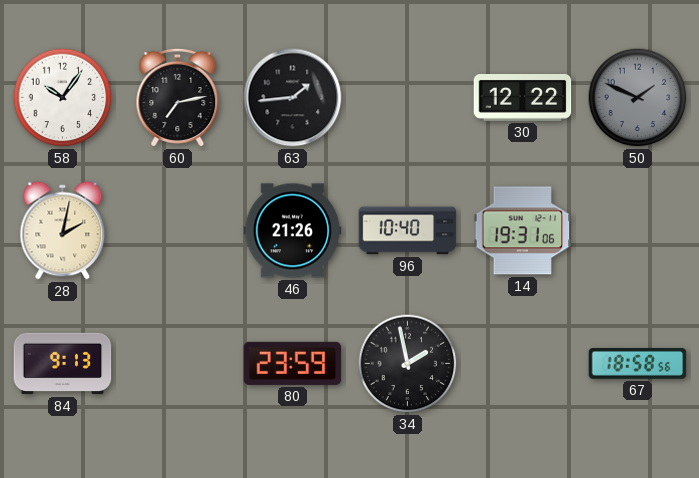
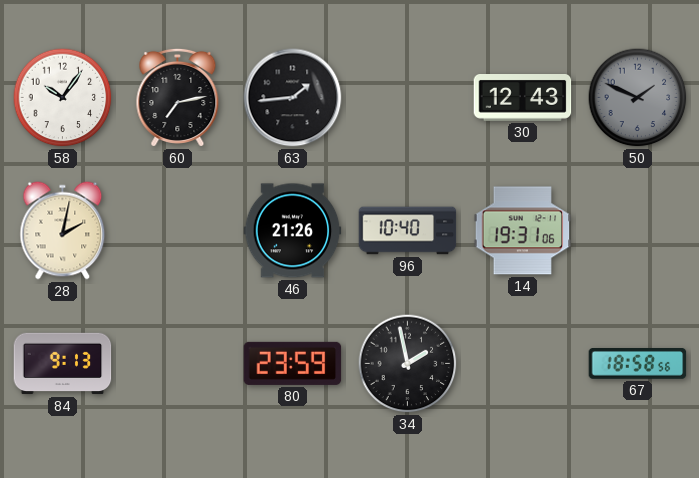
30: 12:22 -> 12:43
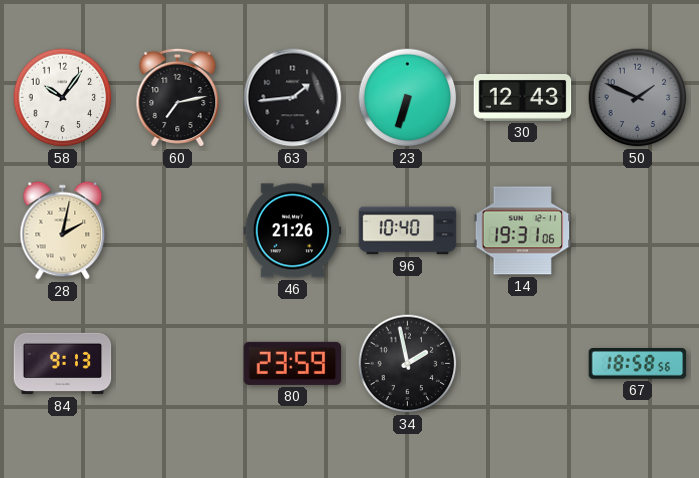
23: none -> 6:33
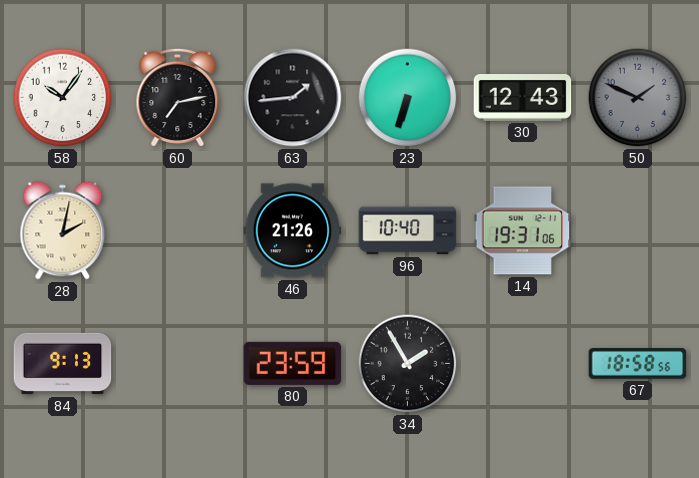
34: 1:58 -> 1:55
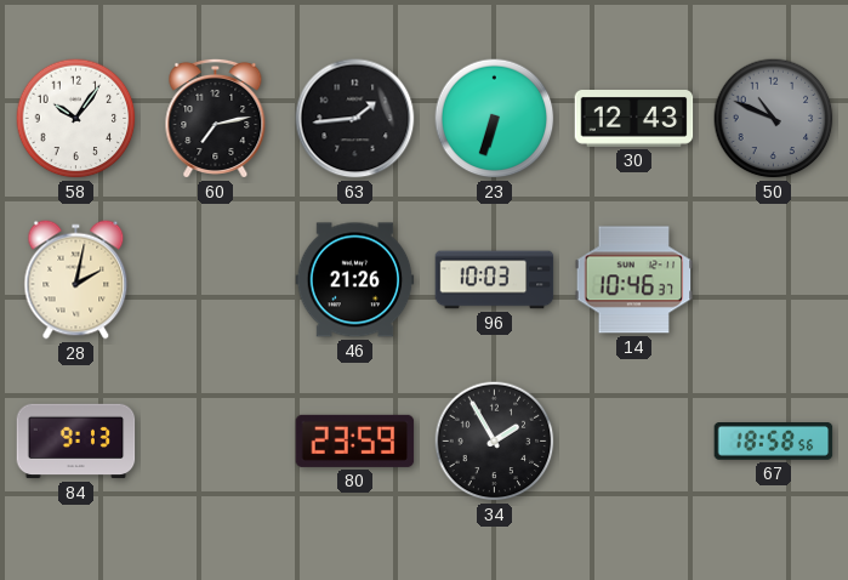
50: 1:49 -> 10:49
96: 10:40 -> 10:03
14: 19:31 -> 10:46
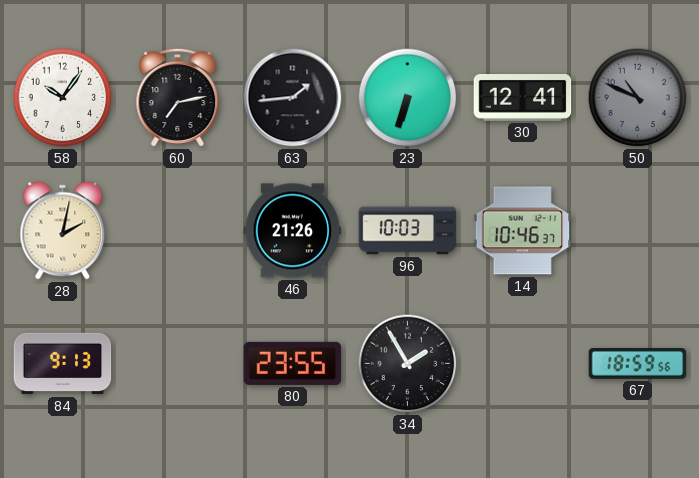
30: 12:43 -> 12:41
80: 23:59 -> 23:55
67: 18:58 -> 18:59
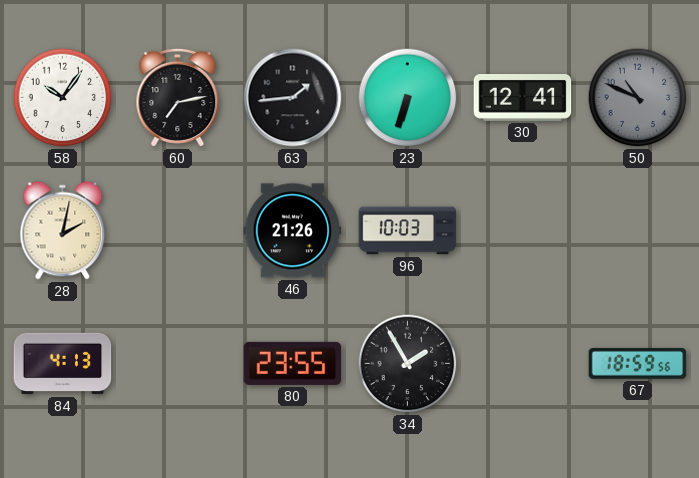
14: 10:46 -> none
84: 9:13 -> 4:13
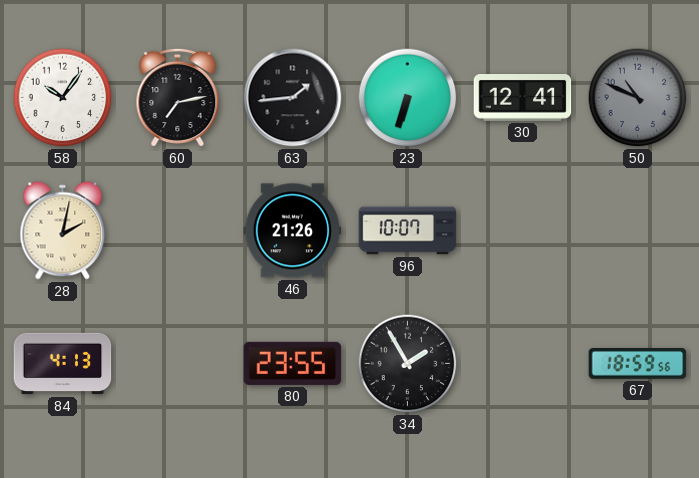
96: 10:03 -> 10:07
